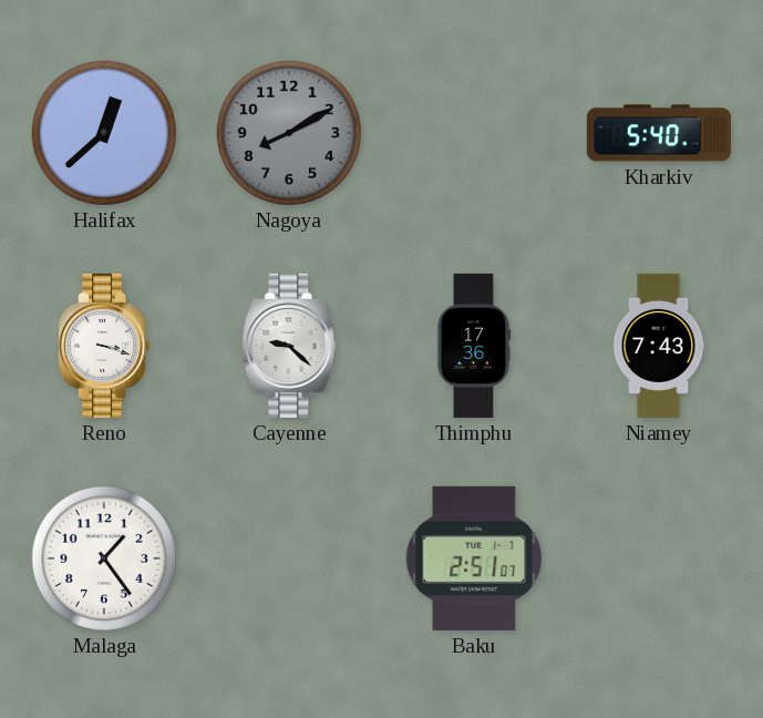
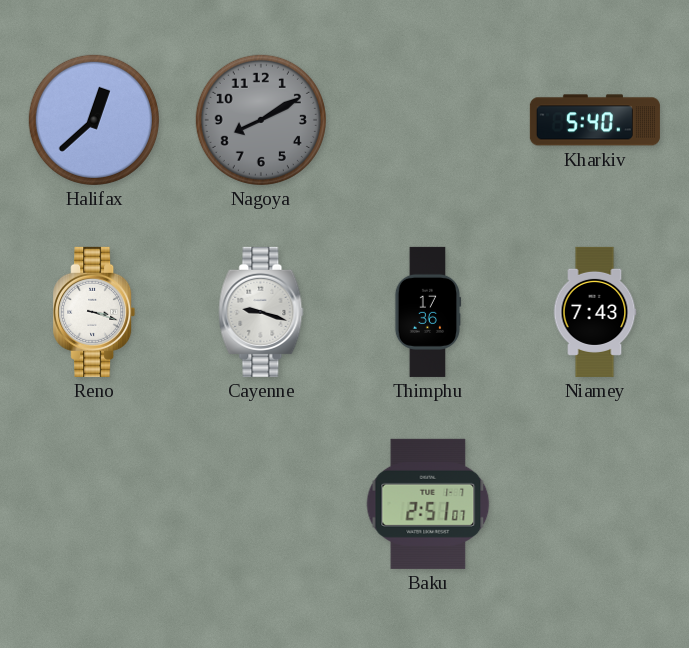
Cayenne: 9:22 -> 9:18
Malaga: 1:24 -> none
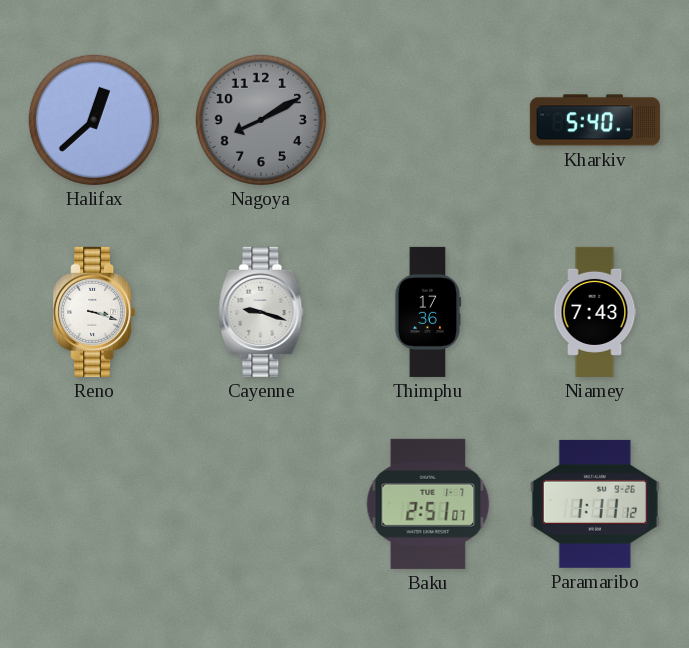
Paramaribo: none -> 1:11
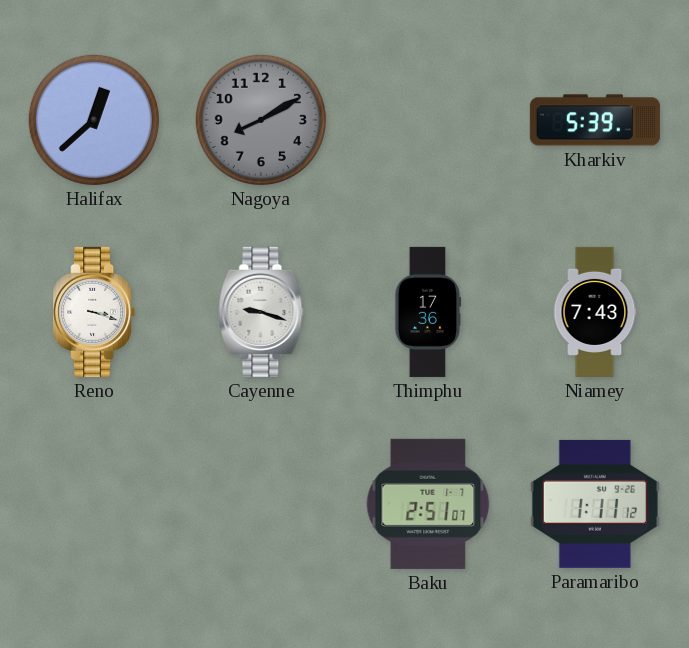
Kharkiv: 5:40 -> 5:39
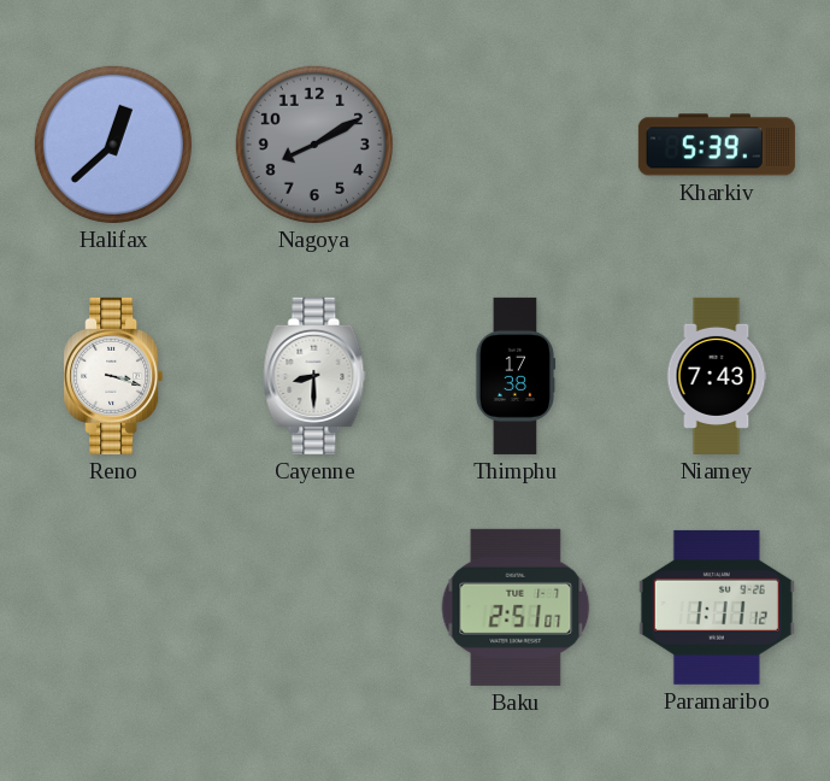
Cayenne: 9:18 -> 8:30
Thimphu: 17:36 -> 17:38
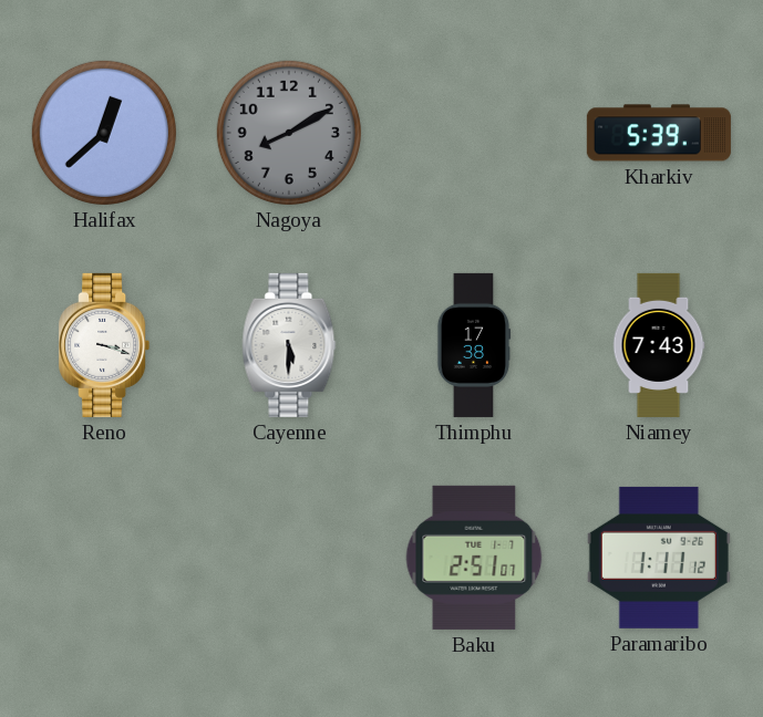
Cayenne: 8:30 -> 5:30
